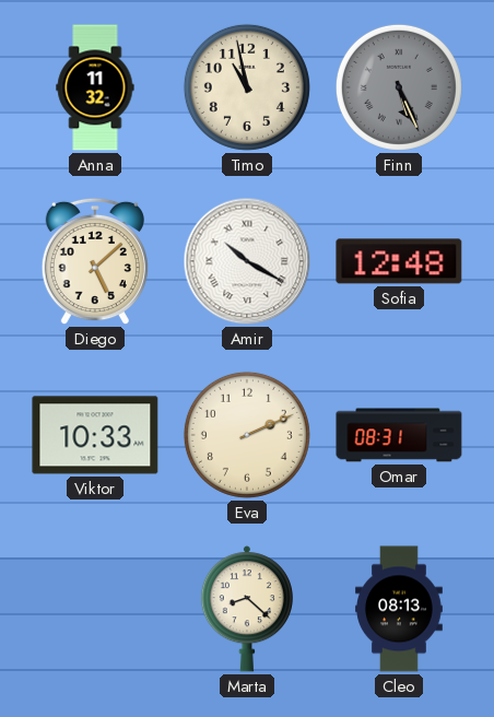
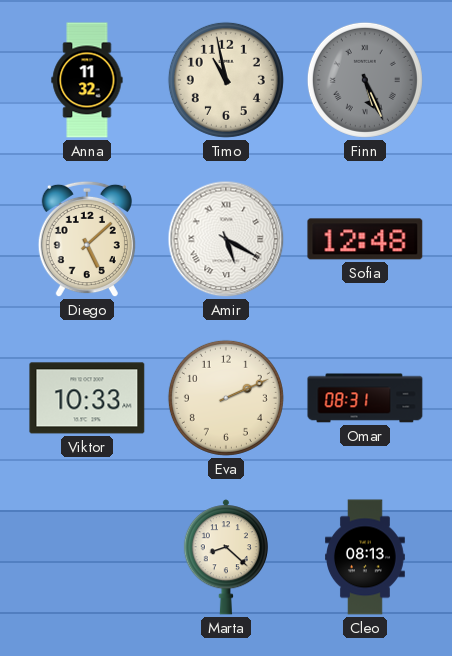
Amir: 10:20 -> 5:20
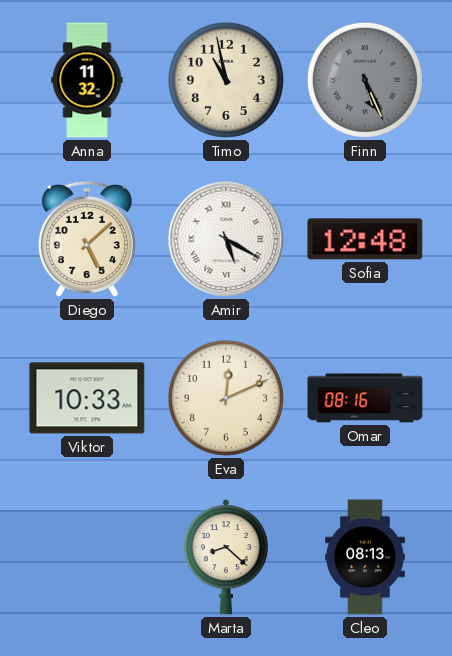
Eva: 2:11 -> 12:11
Omar: 08:31 -> 08:16
